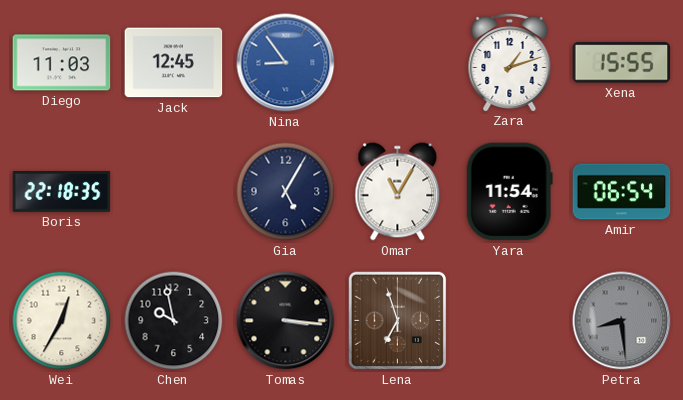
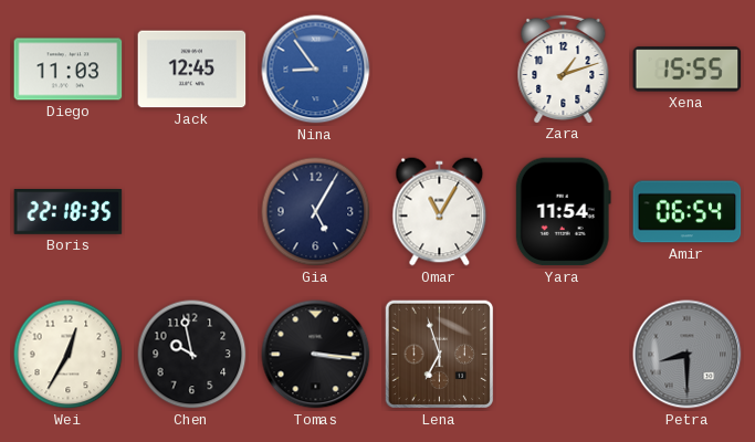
Petra: 8:29 -> 8:30
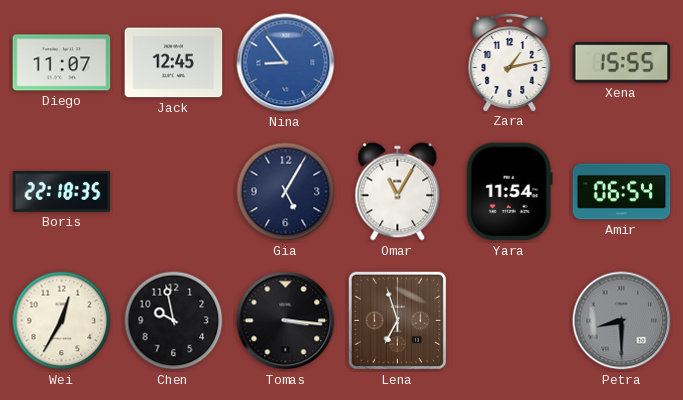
Diego: 11:03 -> 11:07
Zara: 1:12 -> 1:13
